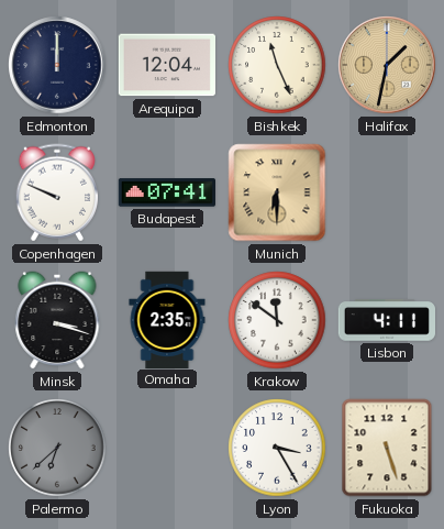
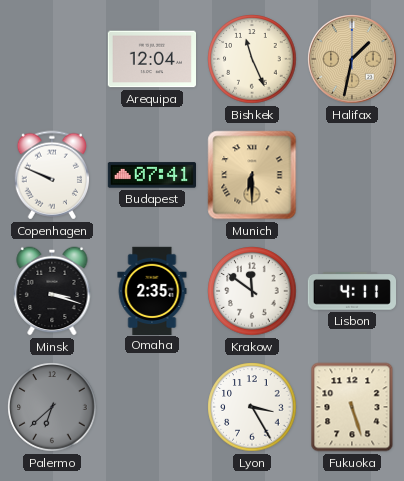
Edmonton: 12:00 -> none
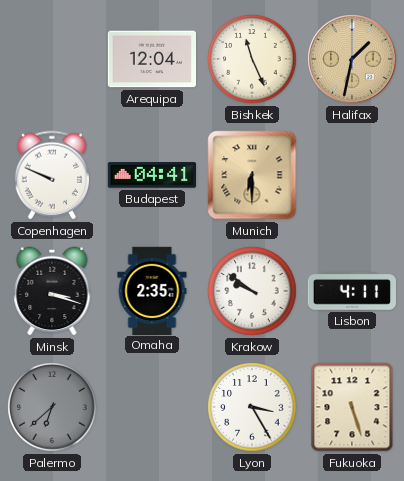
Budapest: 07:41 -> 04:41
Krakow: 11:51 -> 9:51
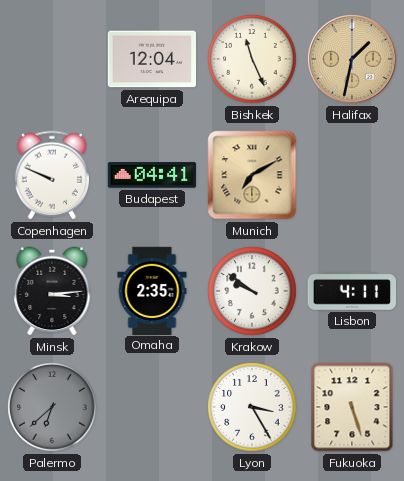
Munich: 6:30 -> 7:10
Minsk: 3:18 -> 3:14
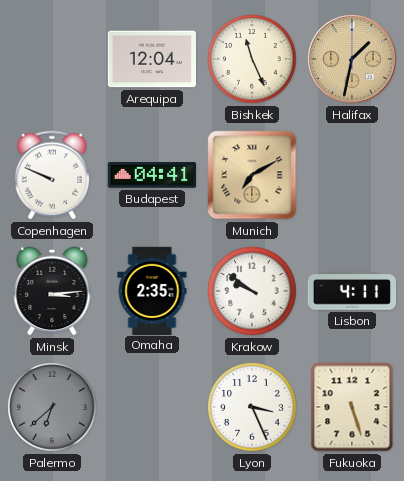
Lyon: 3:25 -> 3:26
